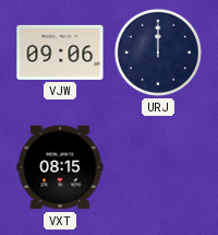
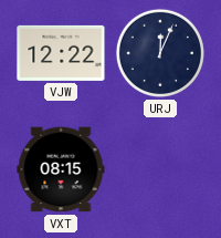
VJW: 09:06 -> 12:22
URJ: 12:00 -> 12:04
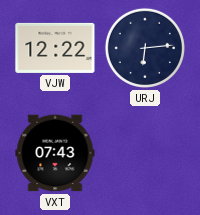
URJ: 12:04 -> 6:14
VXT: 08:15 -> 07:43
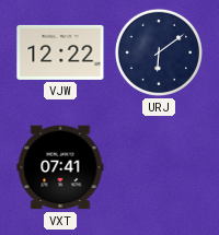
URJ: 6:14 -> 6:09
VXT: 07:43 -> 07:41
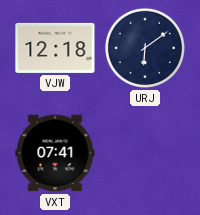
VJW: 12:22 -> 12:18
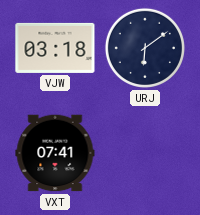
VJW: 12:18 -> 03:18
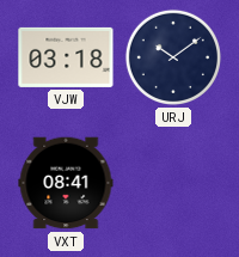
URJ: 6:09 -> 10:09
VXT: 07:41 -> 08:41
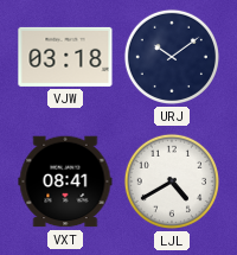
LJL: none -> 4:40
